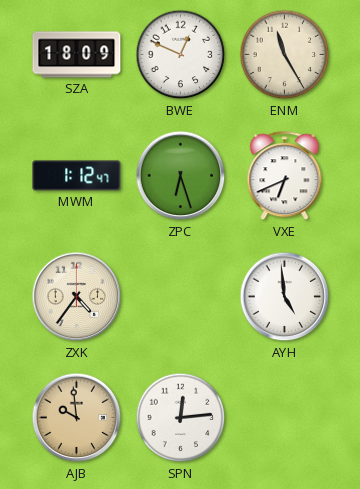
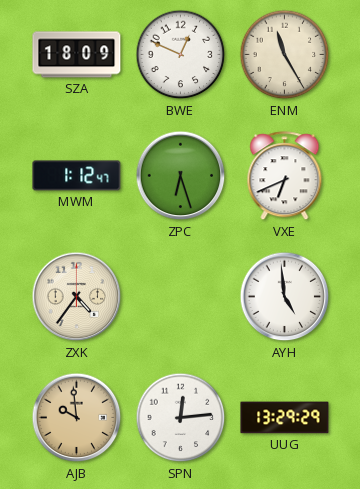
UUG: none -> 13:29
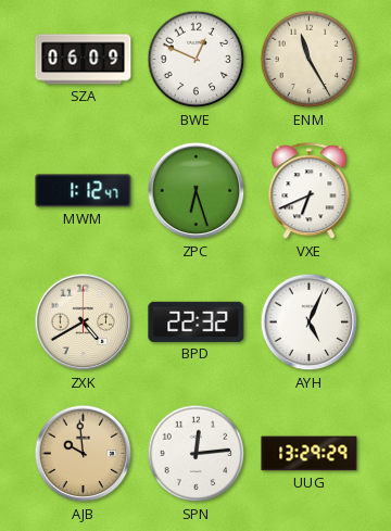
SZA: 18:09 -> 06:09
ZXK: 4:36 -> 4:40
BPD: none -> 22:32
AYH: 4:59 -> 5:04
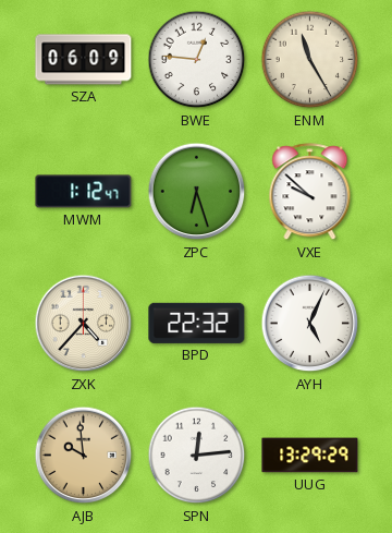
BWE: 12:49 -> 12:46
VXE: 6:41 -> 9:52
ZXK: 4:40 -> 4:37
